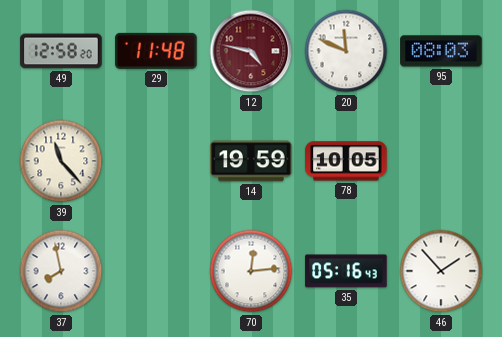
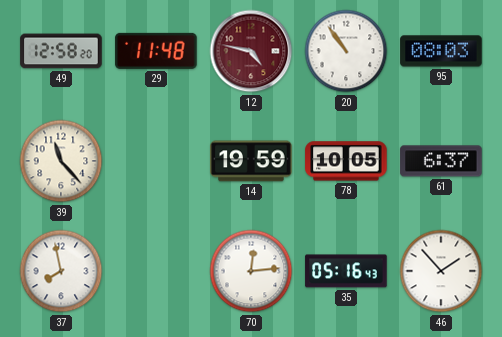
20: 11:49 -> 10:54
61: none -> 6:37
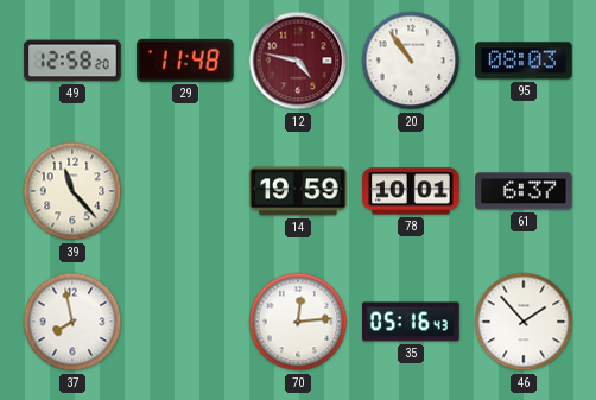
78: 10:05 -> 10:01
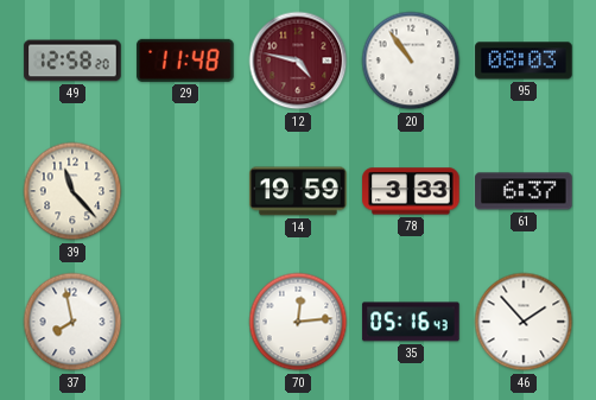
78: 10:01 -> 3:33
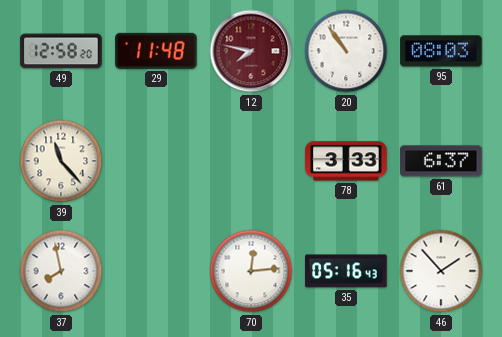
12: 4:47 -> 7:47
14: 19:59 -> none
